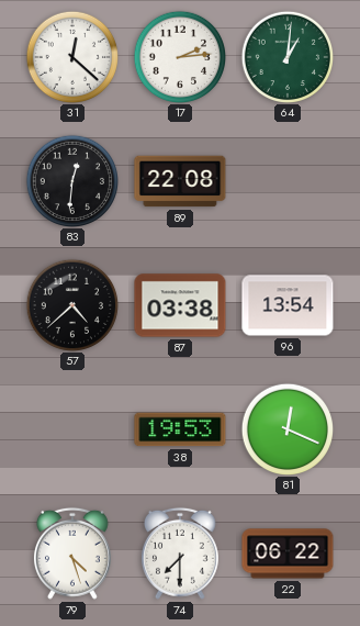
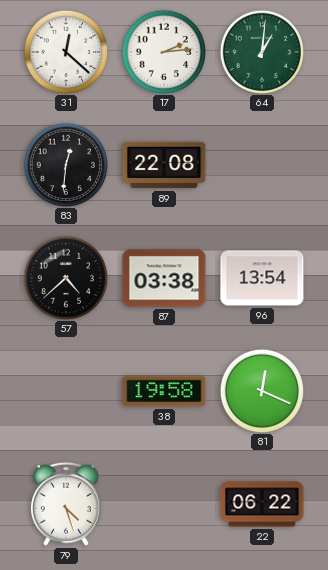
38: 19:53 -> 19:58
74: 7:30 -> none
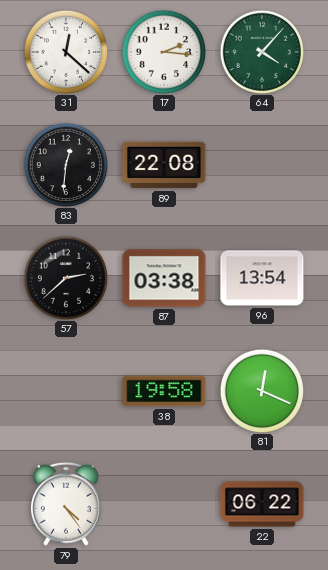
17: 2:14 -> 2:16
64: 1:01 -> 4:07
57: 4:38 -> 2:38
79: 4:27 -> 4:24
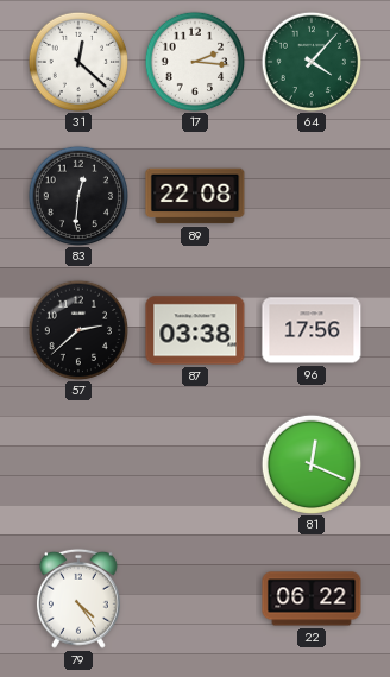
96: 13:54 -> 17:56
38: 19:58 -> none
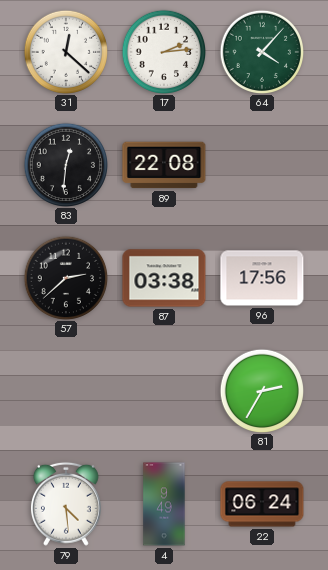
17: 2:16 -> 2:14
81: 12:19 -> 2:35
79: 4:24 -> 4:29
4: none -> 9:49
22: 06:22 -> 06:24
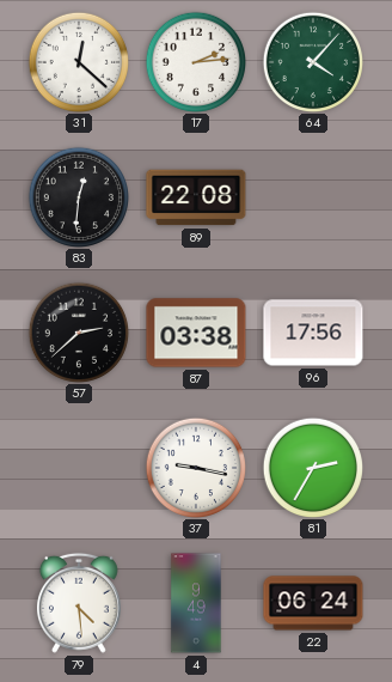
37: none -> 9:17
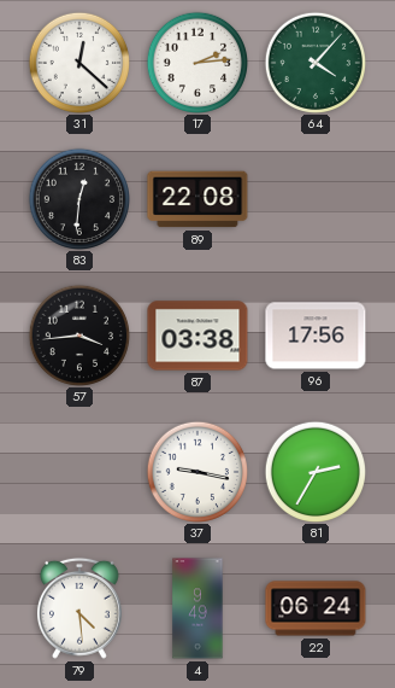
57: 2:38 -> 3:44
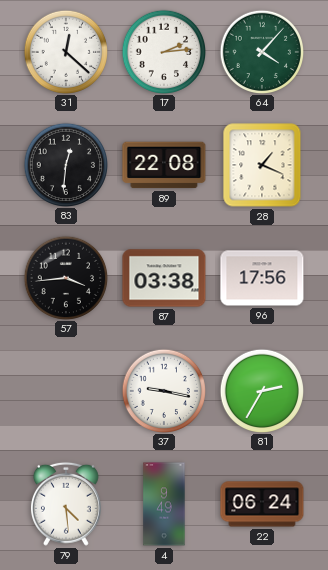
28: none -> 1:19
